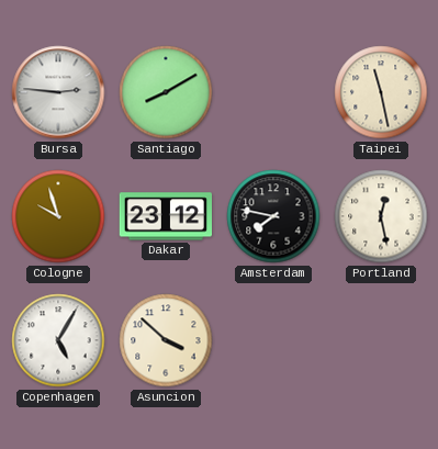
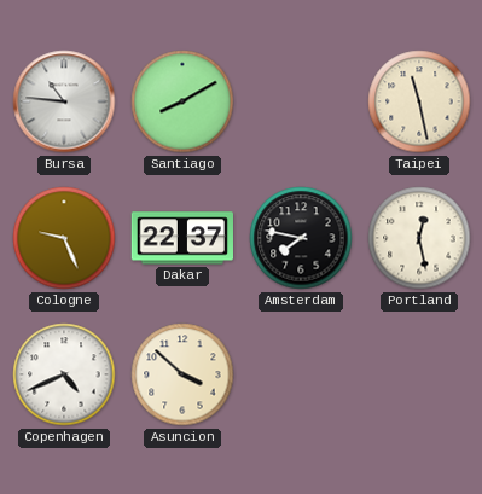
Bursa: 2:46 -> 10:46
Cologne: 9:57 -> 9:26
Dakar: 23:12 -> 22:37
Copenhagen: 5:05 -> 4:41
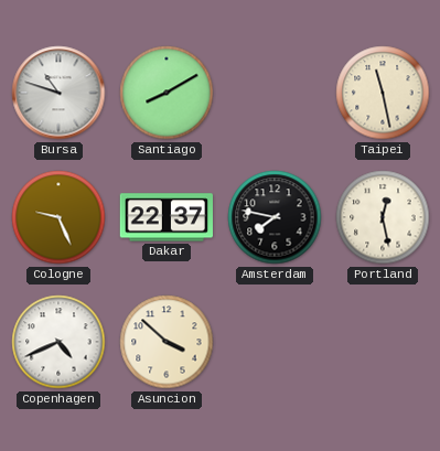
Bursa: 10:46 -> 10:48
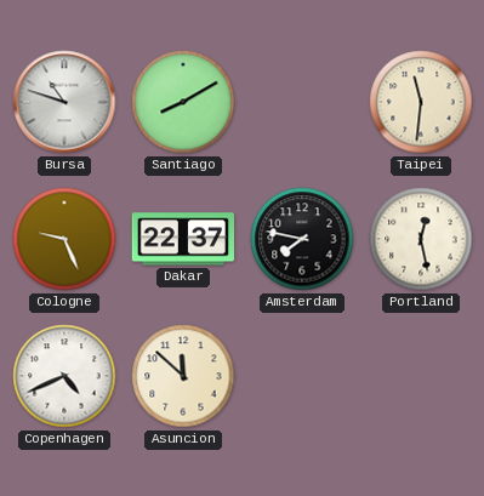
Taipei: 11:28 -> 11:31
Asuncion: 3:52 -> 11:52
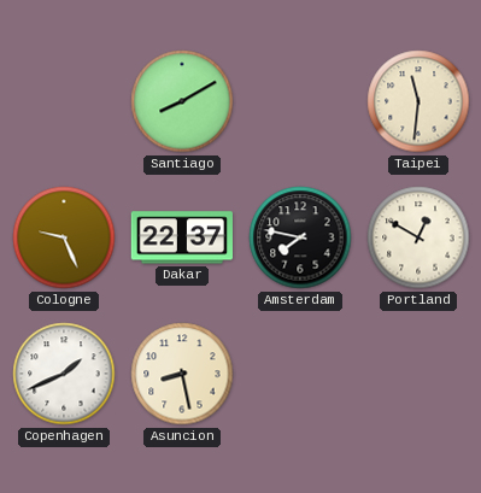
Bursa: 10:48 -> none
Portland: 12:28 -> 12:50
Copenhagen: 4:41 -> 1:41
Asuncion: 11:52 -> 8:28
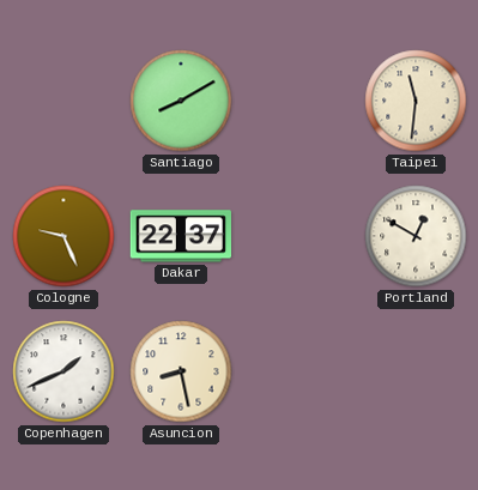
Amsterdam: 7:47 -> none
